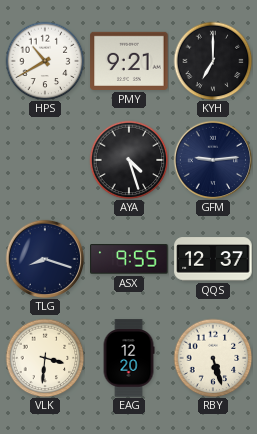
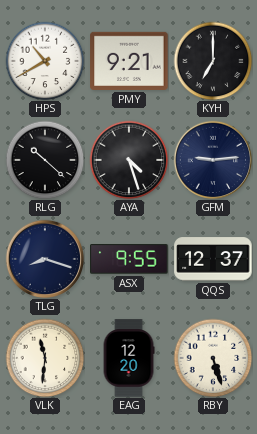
RLG: none -> 10:22
VLK: 3:31 -> 11:31
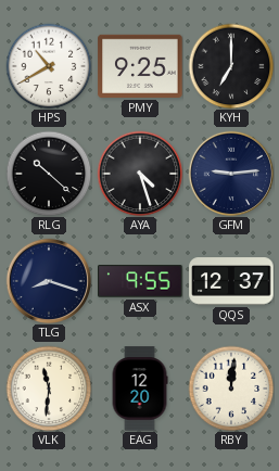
PMY: 9:21 -> 9:25
RBY: 5:27 -> 12:01
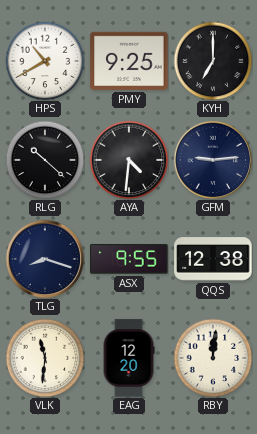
AYA: 4:27 -> 4:31
QQS: 12:37 -> 12:38
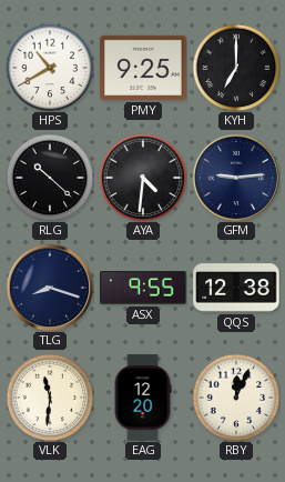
RBY: 12:01 -> 12:04
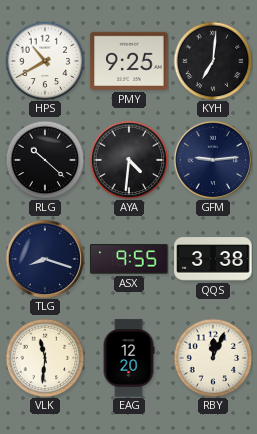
KYH: 7:00 -> 7:01
QQS: 12:38 -> 3:38
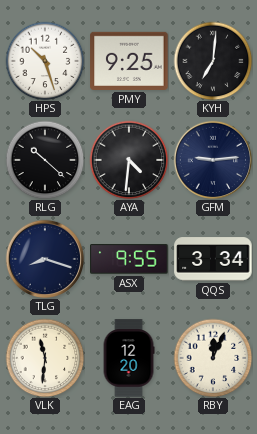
HPS: 10:40 -> 10:27
QQS: 3:38 -> 3:34
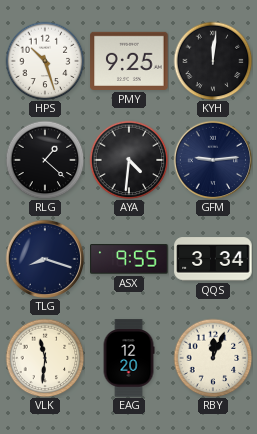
KYH: 7:01 -> 12:01
RLG: 10:22 -> 1:22
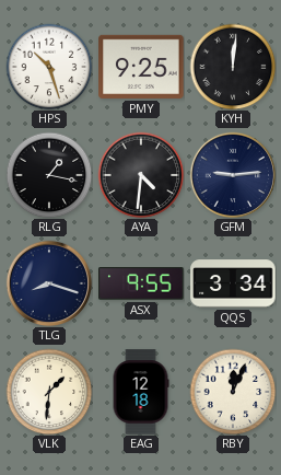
RLG: 1:22 -> 1:17
VLK: 11:31 -> 1:31
EAG: 12:20 -> 12:18
